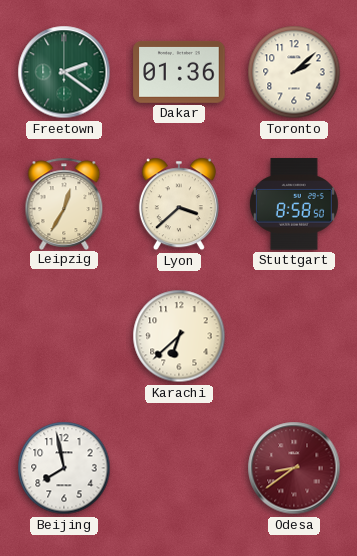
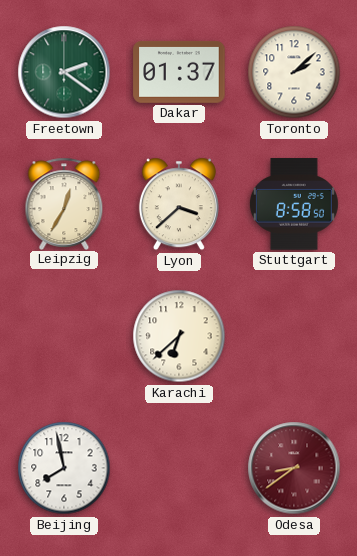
Dakar: 01:36 -> 01:37
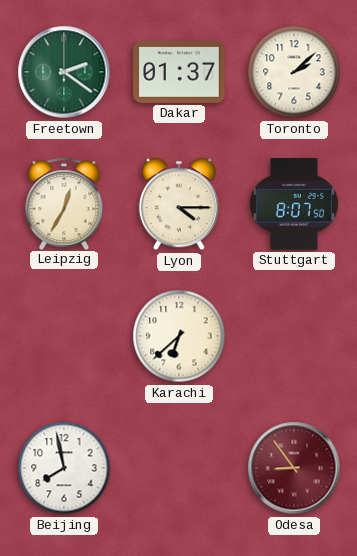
Lyon: 3:38 -> 4:15
Stuttgart: 8:58 -> 8:07
Odesa: 8:39 -> 8:54
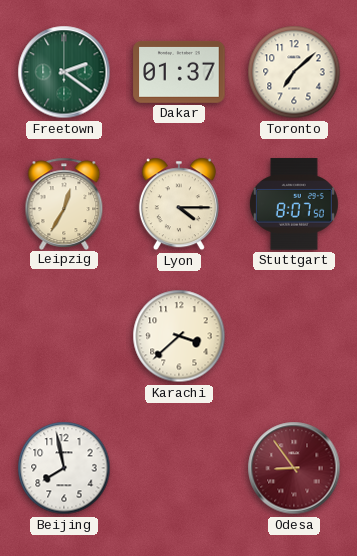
Toronto: 2:08 -> 7:08
Karachi: 6:38 -> 3:38
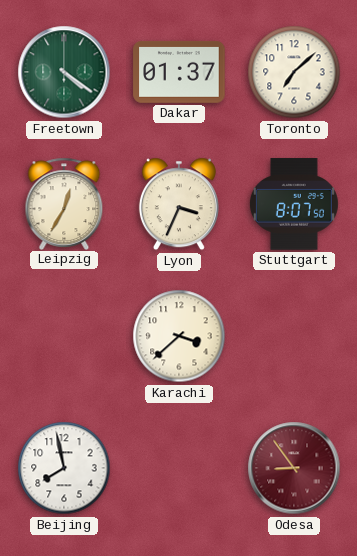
Freetown: 2:21 -> 4:21
Lyon: 4:15 -> 3:34
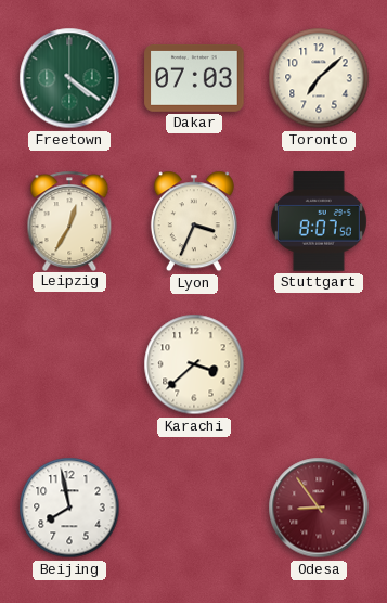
Dakar: 01:37 -> 07:03
